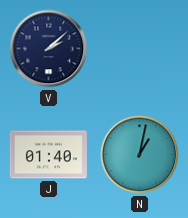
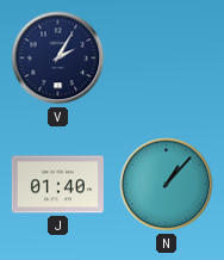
V: 2:08 -> 2:05
N: 1:02 -> 1:07
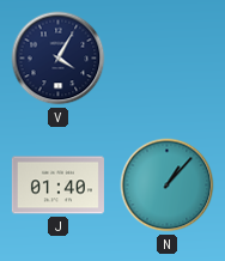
V: 2:05 -> 4:05
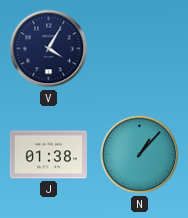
J: 01:40 -> 01:38
